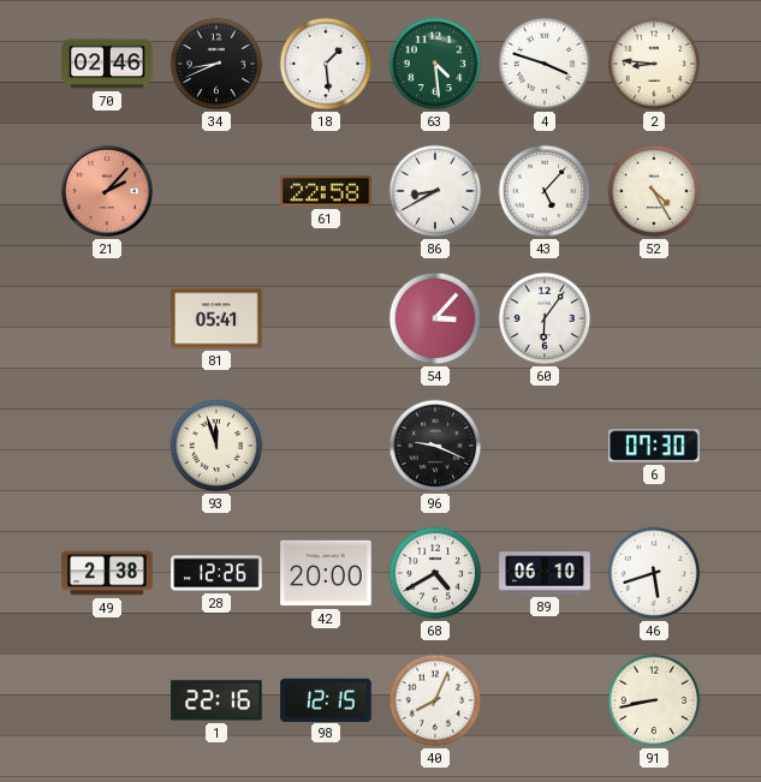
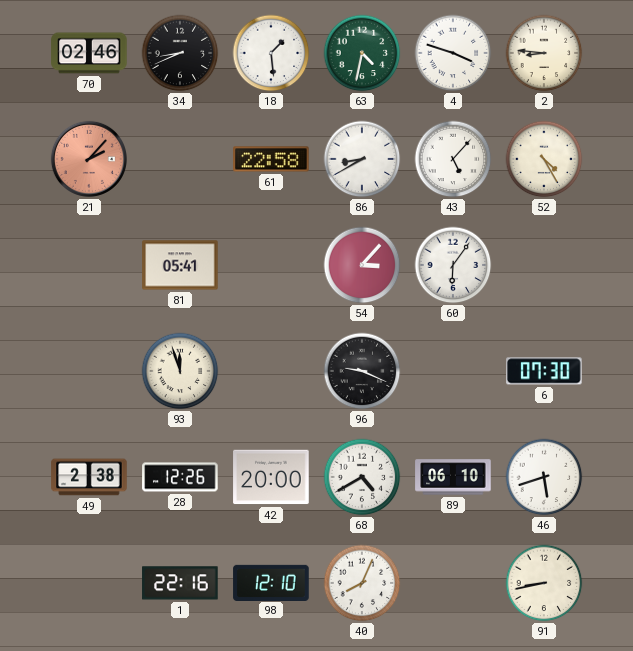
63: 4:29 -> 4:32
98: 12:15 -> 12:10
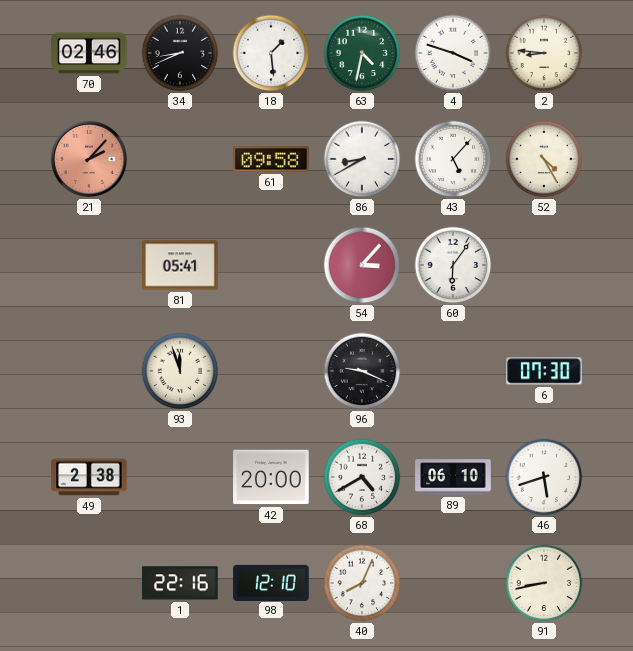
61: 22:58 -> 09:58
28: 12:26 -> none
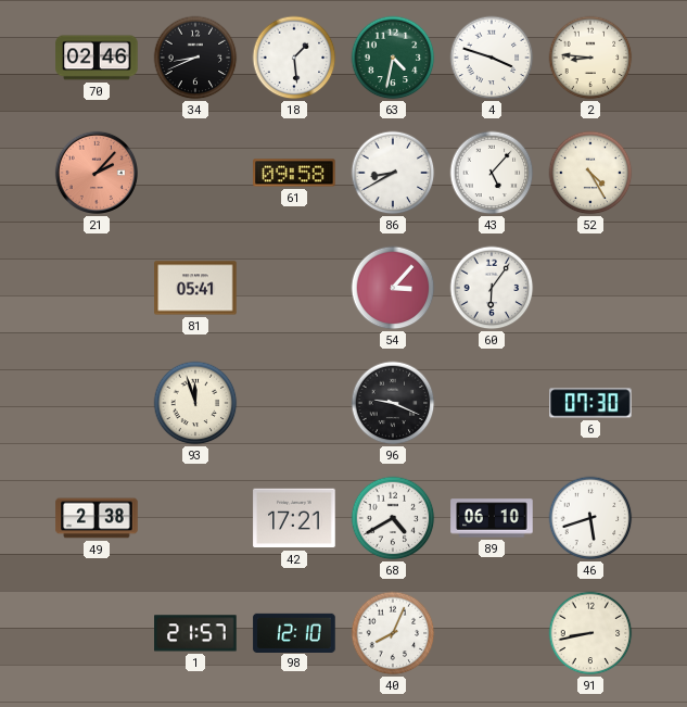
42: 20:00 -> 17:21
1: 22:16 -> 21:57
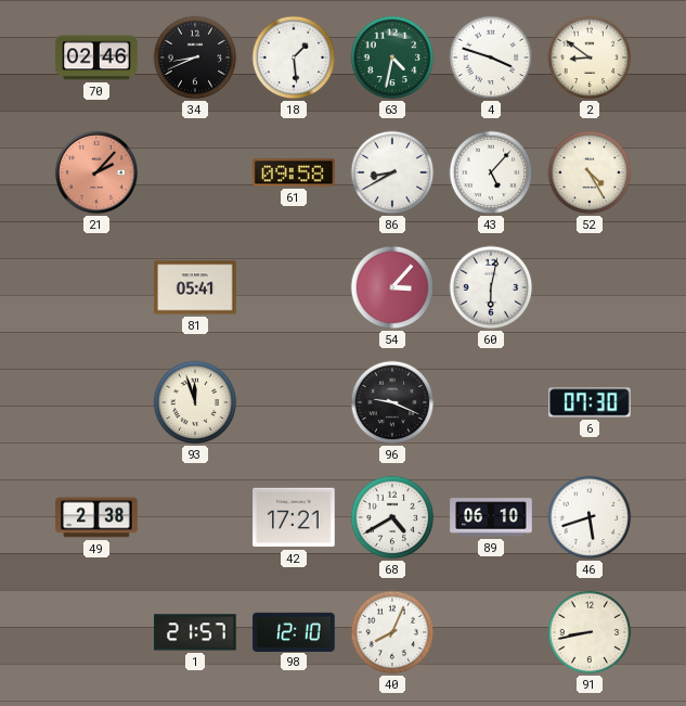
2: 8:46 -> 8:51
60: 6:06 -> 6:02
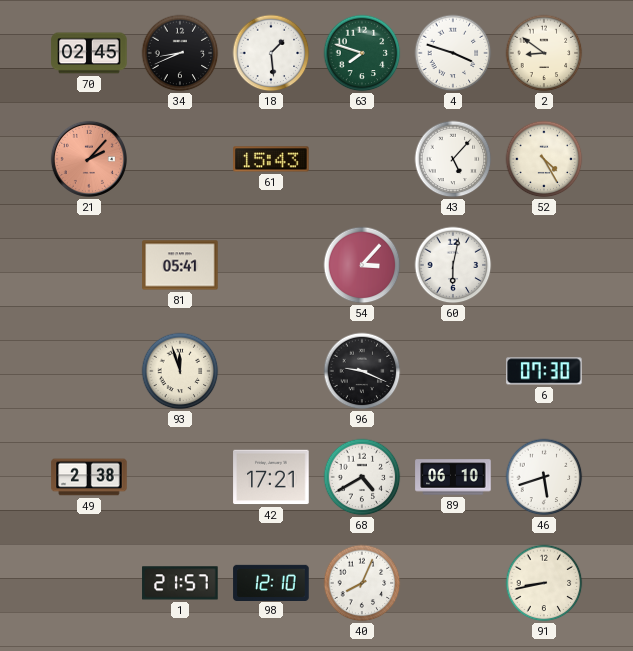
70: 02:46 -> 02:45
63: 4:32 -> 7:48
61: 09:58 -> 15:43
86: 8:40 -> none
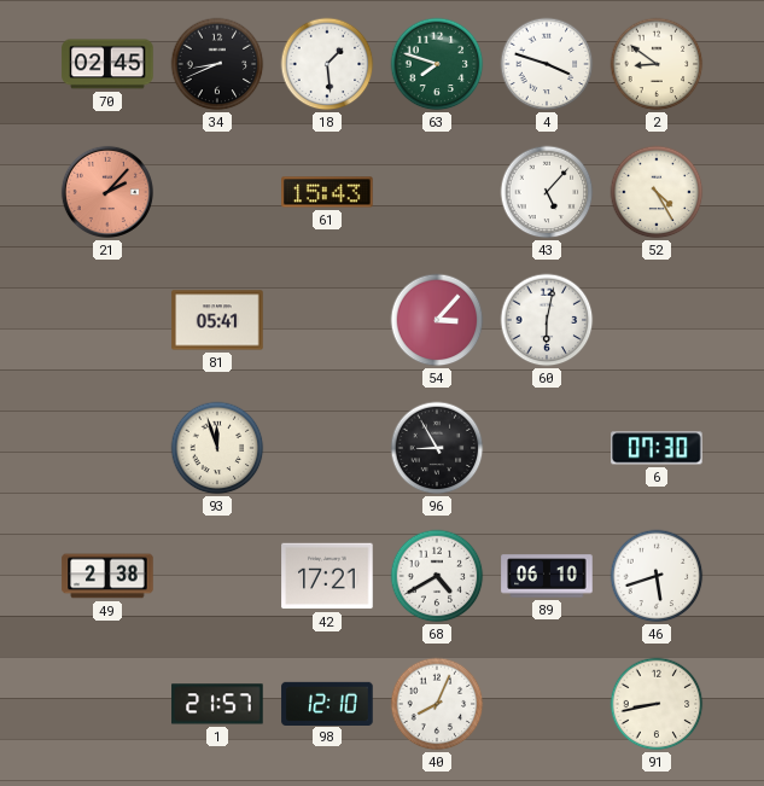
96: 9:19 -> 8:55
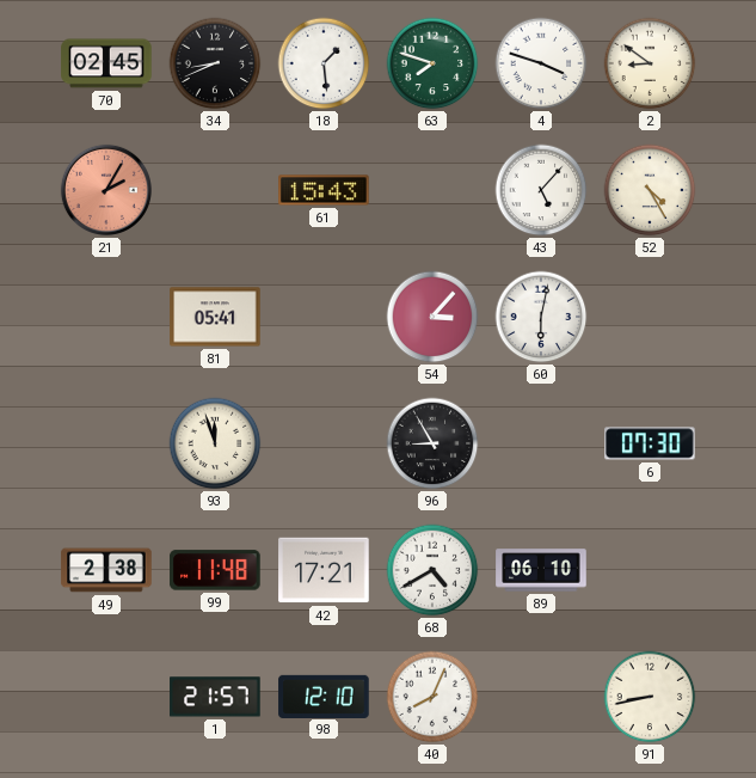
21: 2:07 -> 2:05
99: none -> 11:48
46: 5:42 -> none
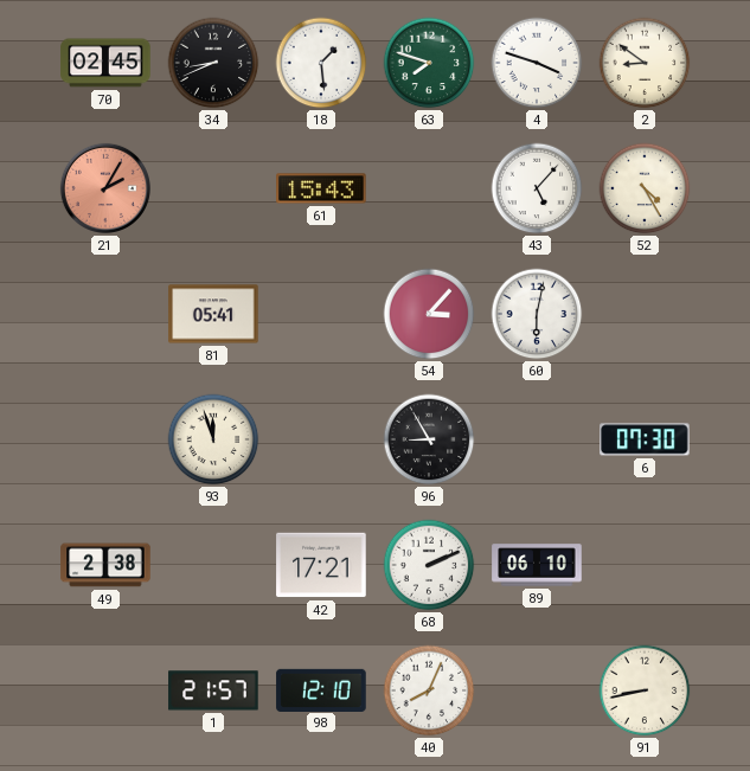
99: 11:48 -> none
68: 4:40 -> 2:11
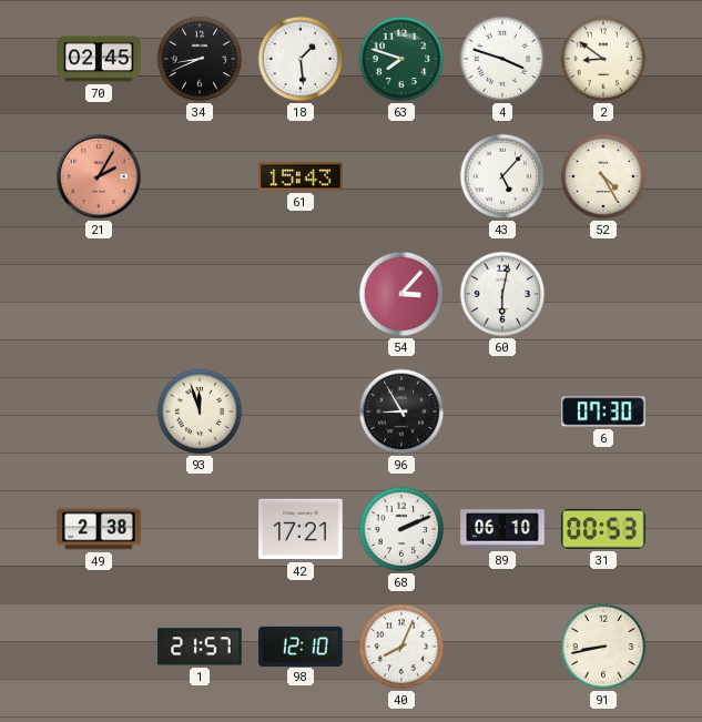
81: 05:41 -> none
31: none -> 00:53
